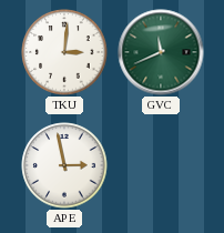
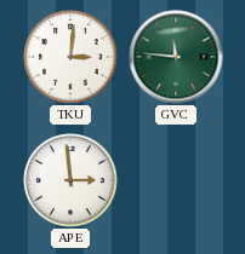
GVC: 11:41 -> 11:46
APE: 2:58 -> 2:59
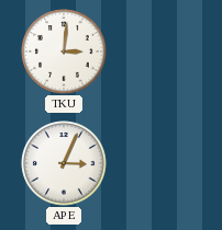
GVC: 11:46 -> none
APE: 2:59 -> 3:04
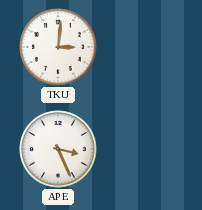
APE: 3:04 -> 3:26
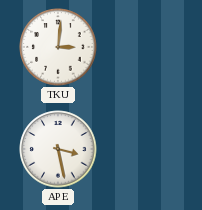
APE: 3:26 -> 3:28
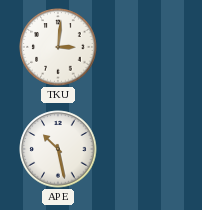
APE: 3:28 -> 10:28
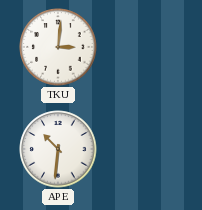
APE: 10:28 -> 10:31
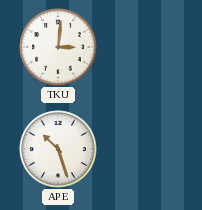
APE: 10:31 -> 10:27
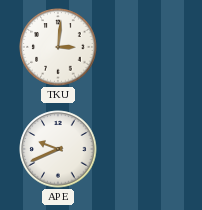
APE: 10:27 -> 9:41
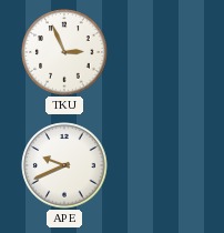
TKU: 3:01 -> 2:56
